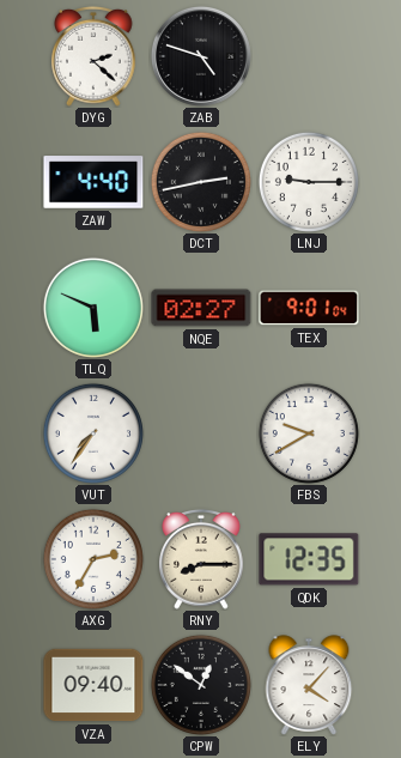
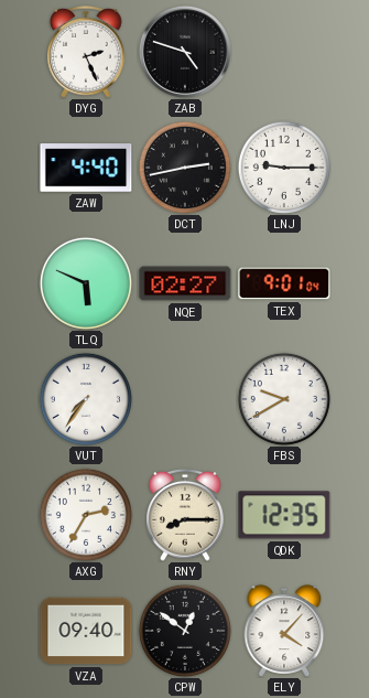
DYG: 2:22 -> 2:26
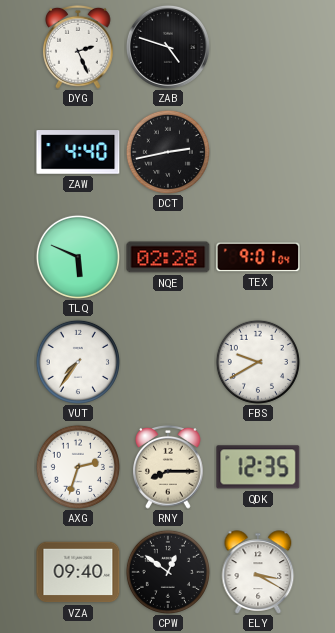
LNJ: 9:15 -> none
NQE: 02:27 -> 02:28
AXG: 2:35 -> 2:33
ELY: 4:07 -> 3:20
